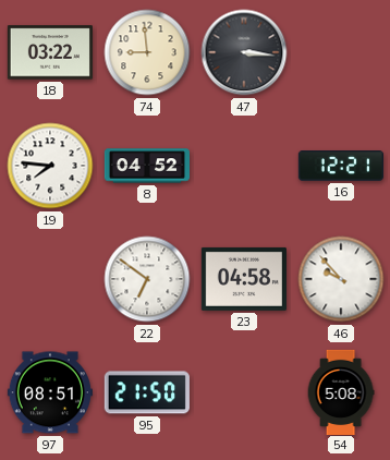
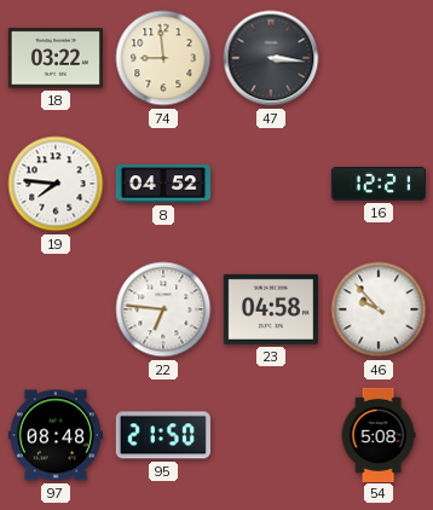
22: 6:51 -> 6:46
97: 08:51 -> 08:48
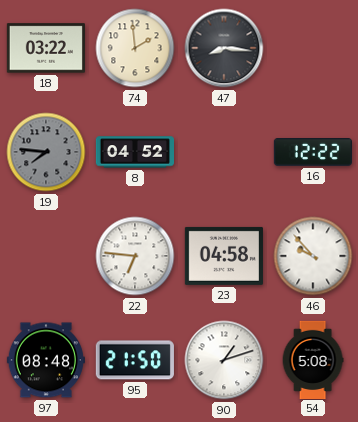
74: 8:59 -> 1:59
47: 3:16 -> 8:16
19 dial: white -> grey
16: 12:21 -> 12:22
90: none -> 1:12
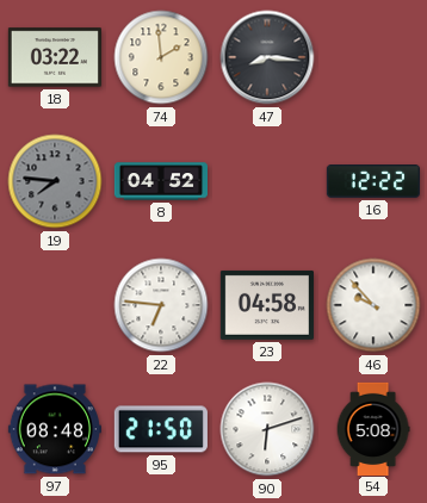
90: 1:12 -> 6:12
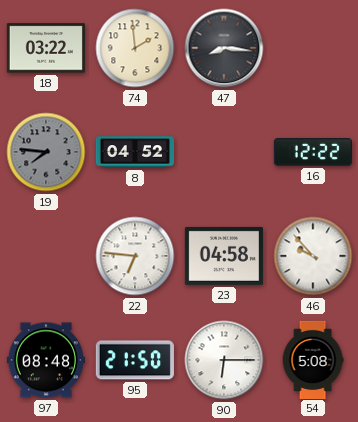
90: 6:12 -> 6:15
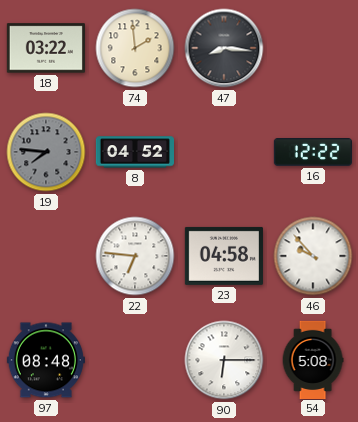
95: 21:50 -> none
